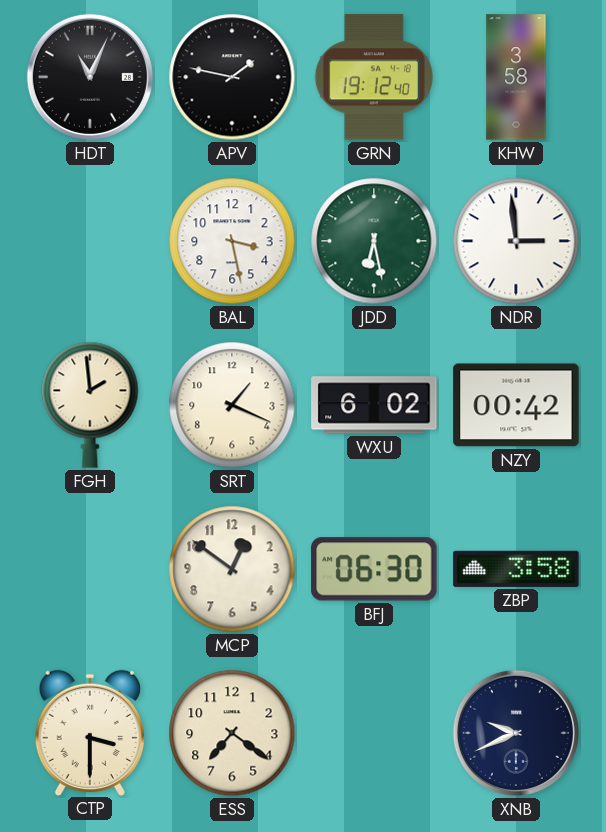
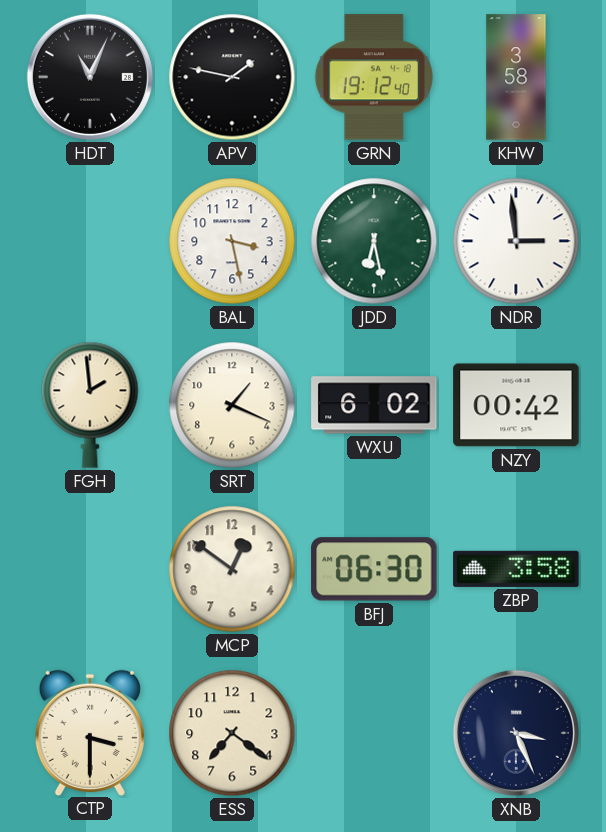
XNB: 9:41 -> 3:26
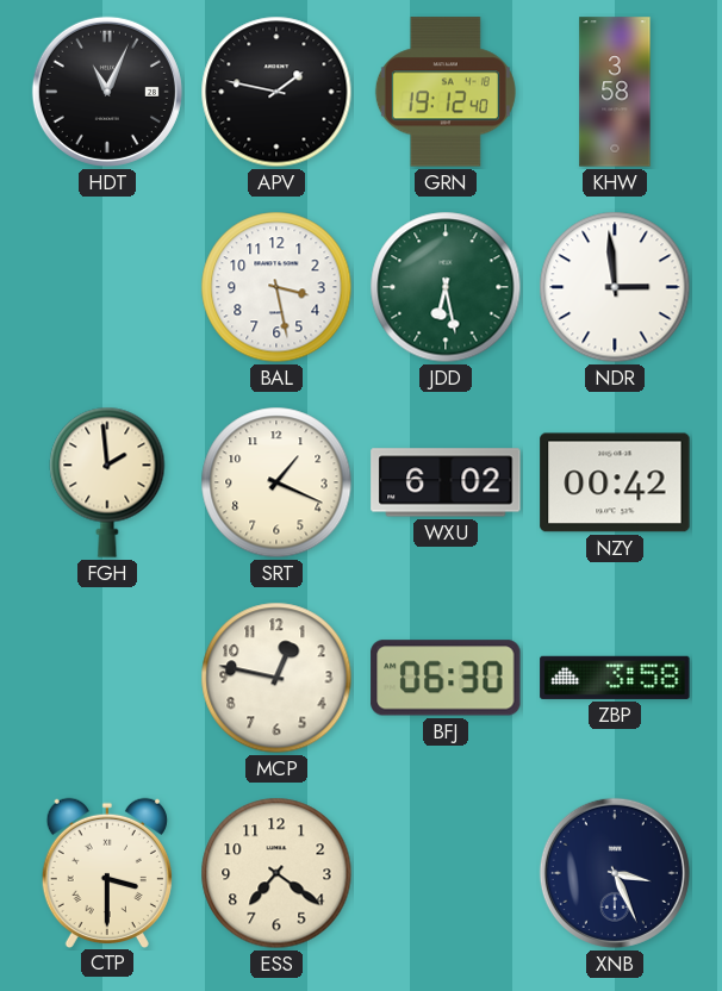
MCP: 12:51 -> 12:47
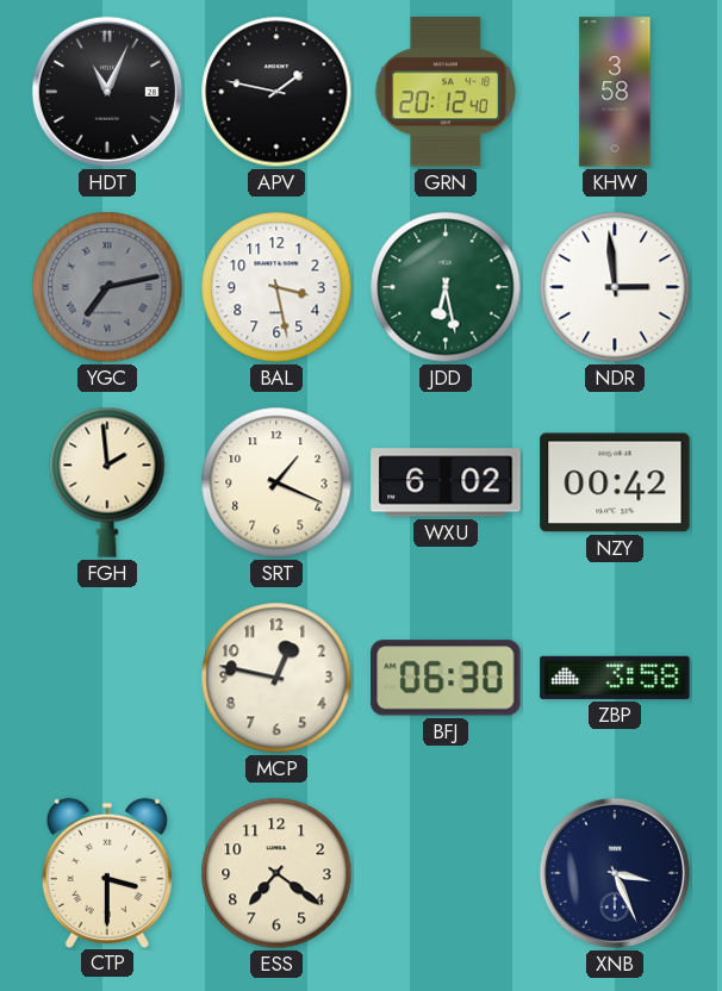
GRN: 19:12 -> 20:12
YGC: none -> 7:13
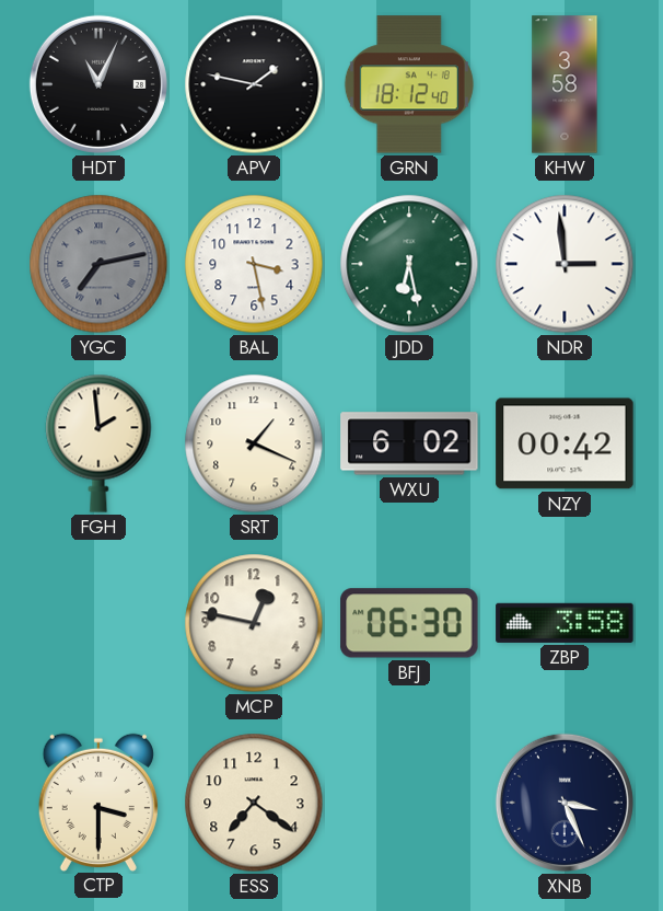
GRN: 20:12 -> 18:12
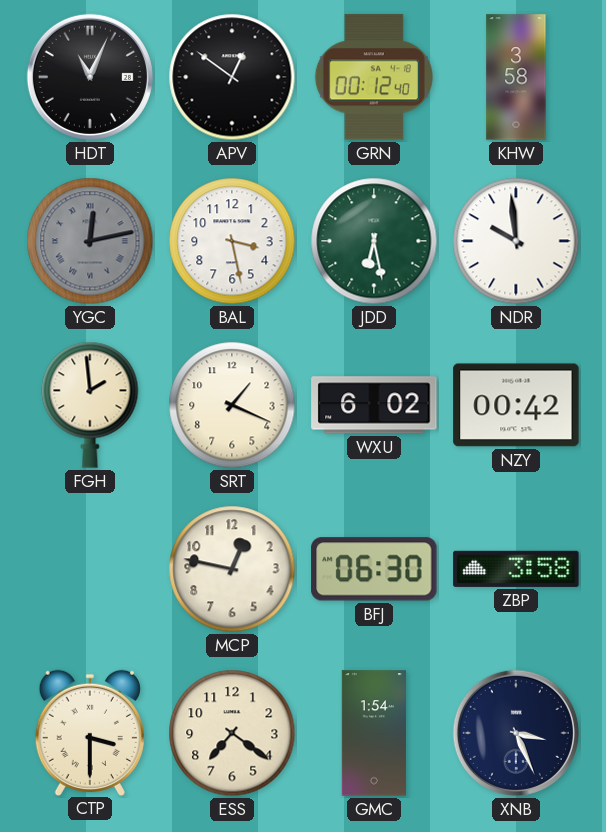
APV: 1:47 -> 12:51
GRN: 18:12 -> 00:12
YGC: 7:13 -> 12:13
NDR: 2:59 -> 9:59
GMC: none -> 1:54
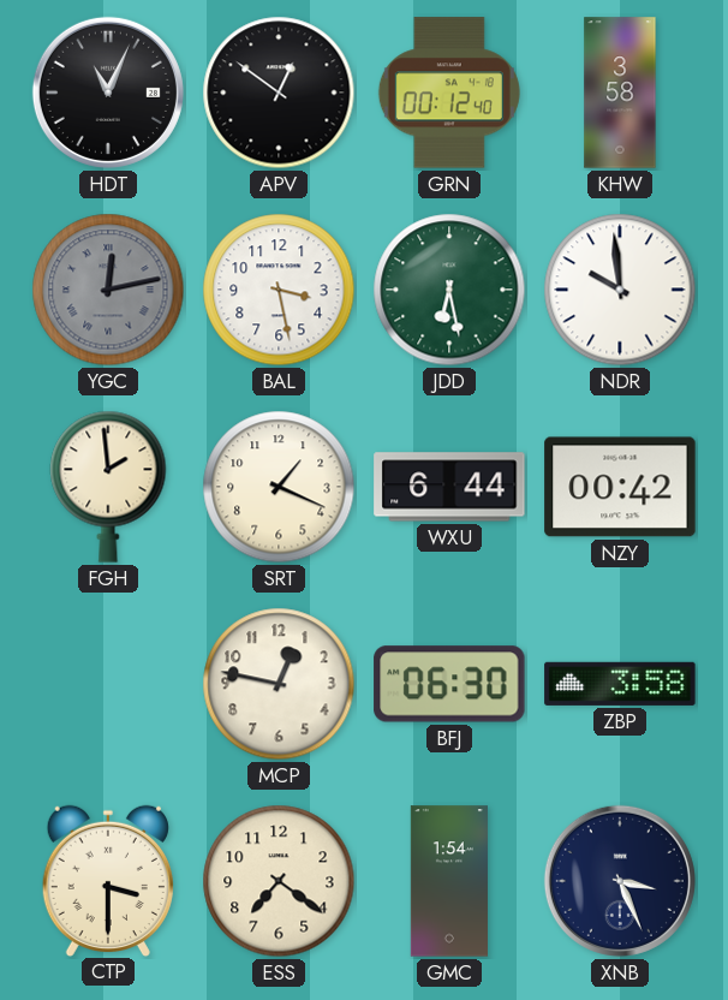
WXU: 6:02 -> 6:44
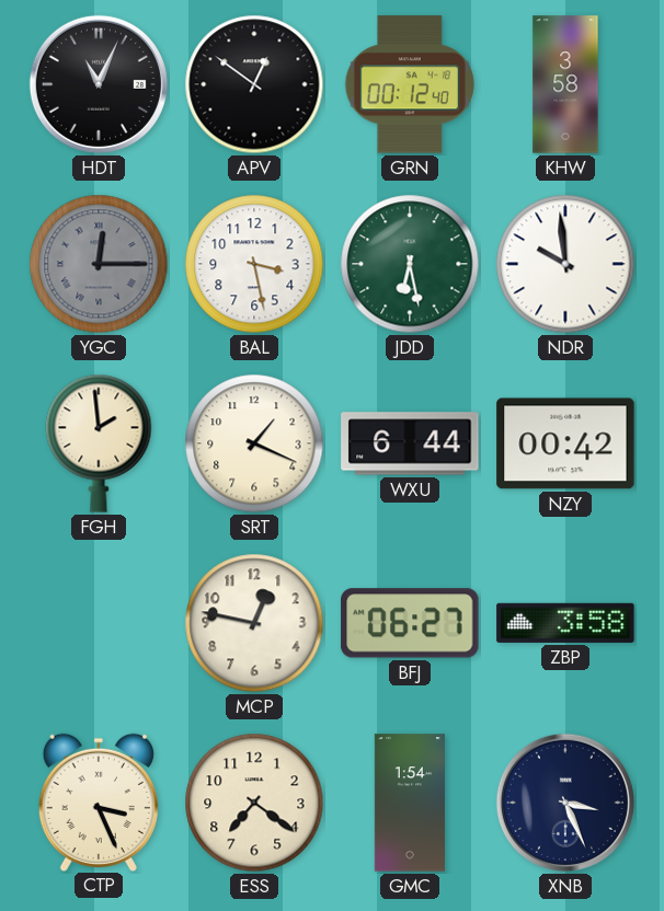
YGC: 12:13 -> 12:15
BFJ: 06:30 -> 06:27
CTP: 3:30 -> 3:26
